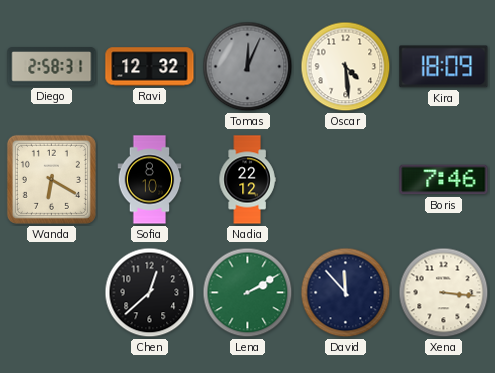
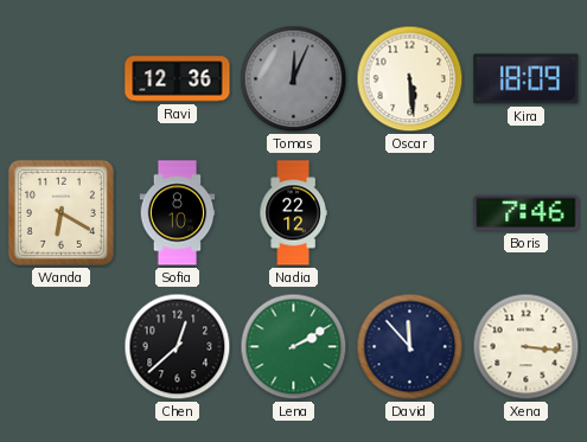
Diego: 2:58 -> none
Ravi: 12:32 -> 12:36
Oscar: 4:29 -> 5:29
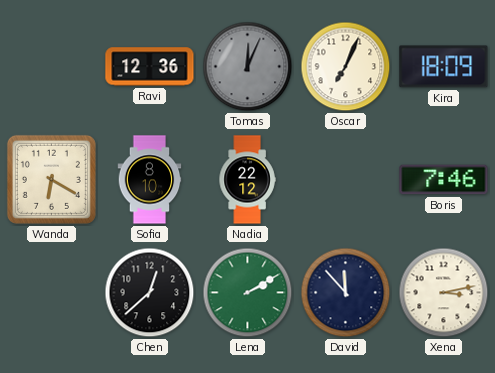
Oscar: 5:29 -> 7:04
Xena: 3:16 -> 3:13
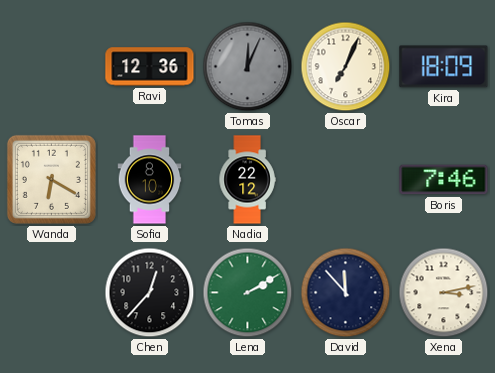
Chen: 12:38 -> 12:37
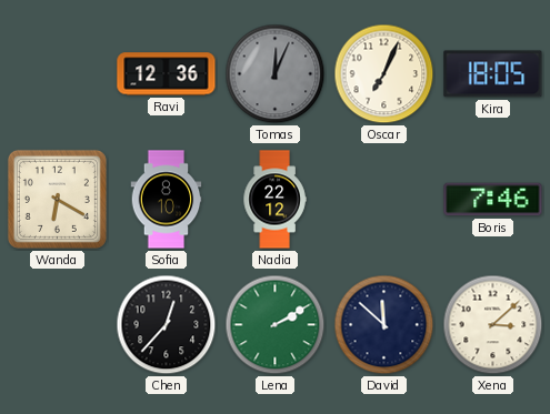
Kira: 18:09 -> 18:05
David: 11:53 -> 11:52
Xena: 3:13 -> 3:08
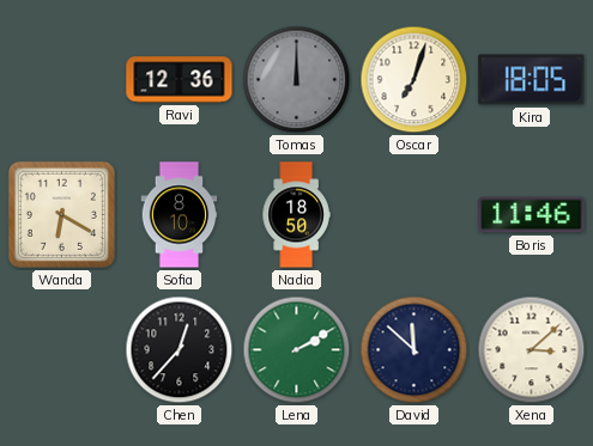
Tomas: 12:04 -> 12:00
Oscar: 7:04 -> 7:03
Nadia: 22:12 -> 18:50
Boris: 7:46 -> 11:46
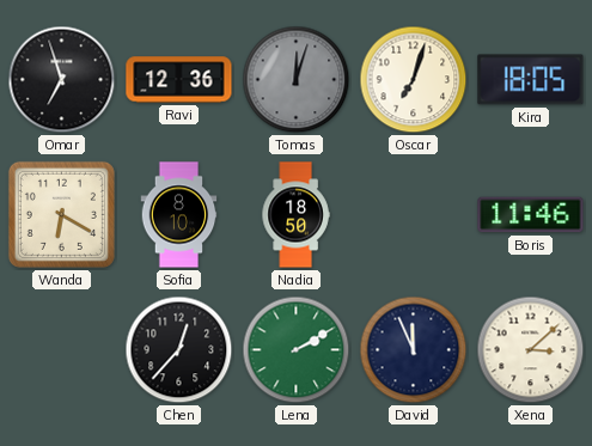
Omar: none -> 6:57
Tomas: 12:00 -> 12:03
David: 11:52 -> 11:56
